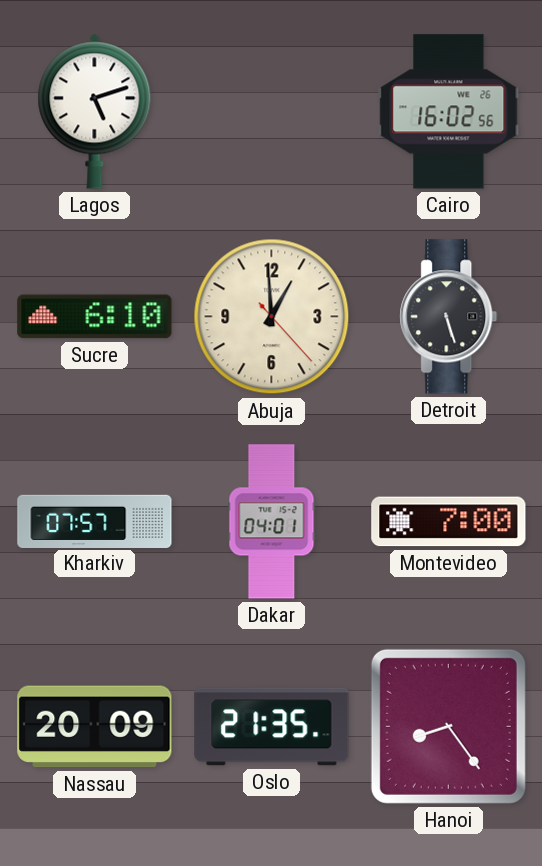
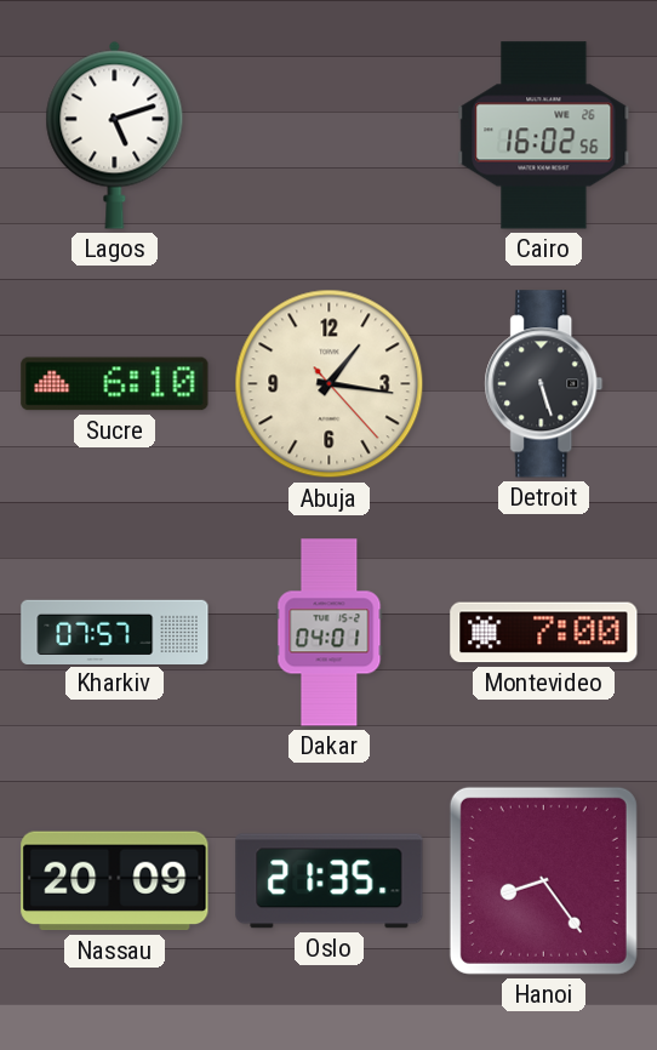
Abuja: 12:59 -> 1:16
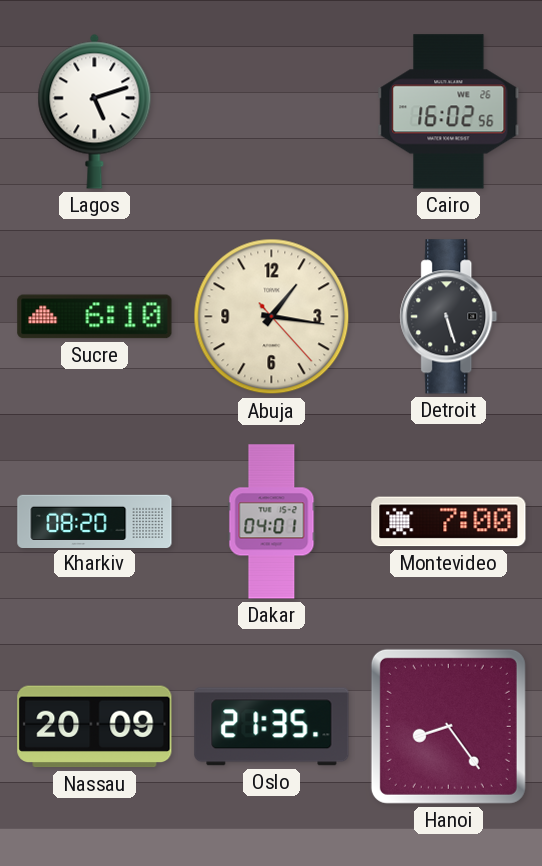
Kharkiv: 07:57 -> 08:20
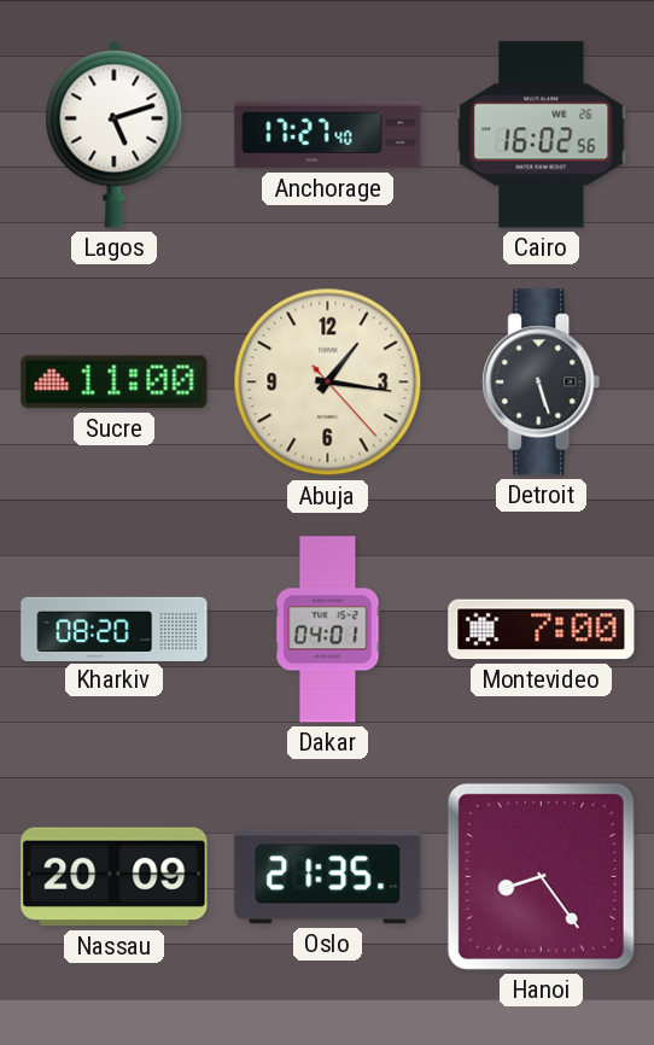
Anchorage: none -> 17:27
Sucre: 6:10 -> 11:00
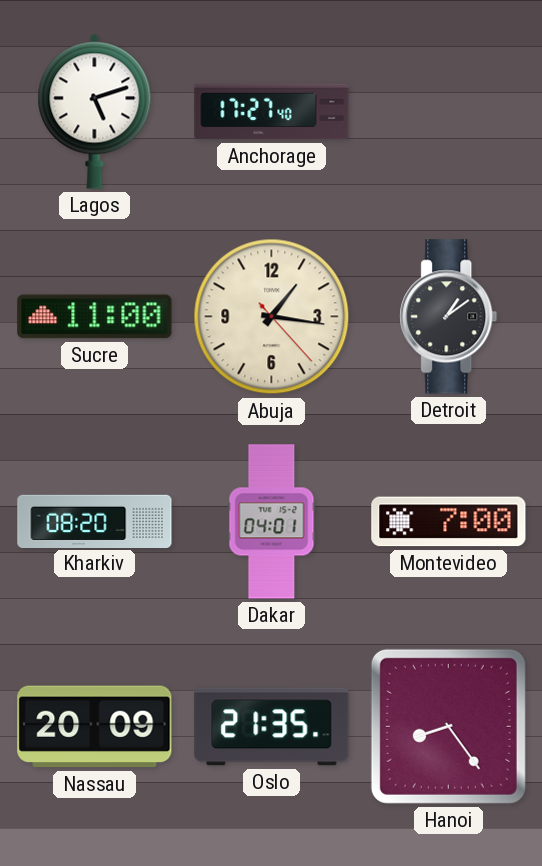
Cairo: 16:02 -> none
Detroit: 5:27 -> 1:09
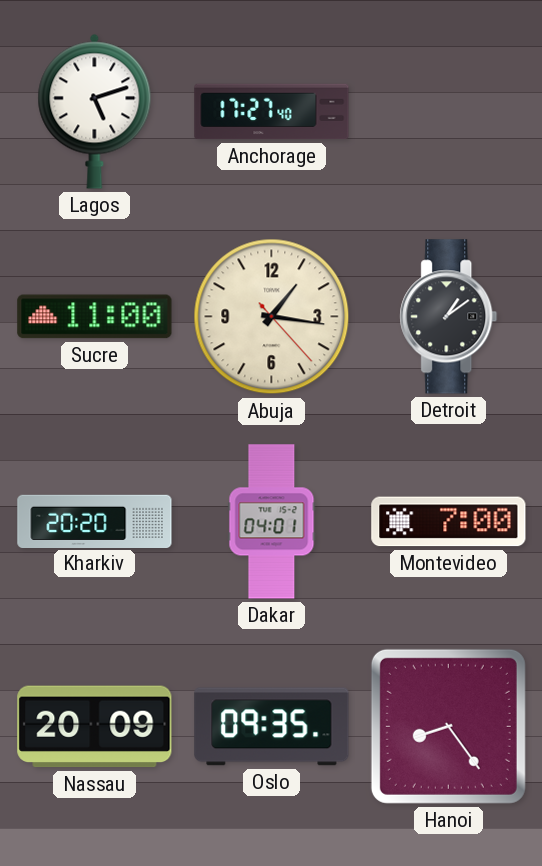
Kharkiv: 08:20 -> 20:20
Oslo: 21:35 -> 09:35
